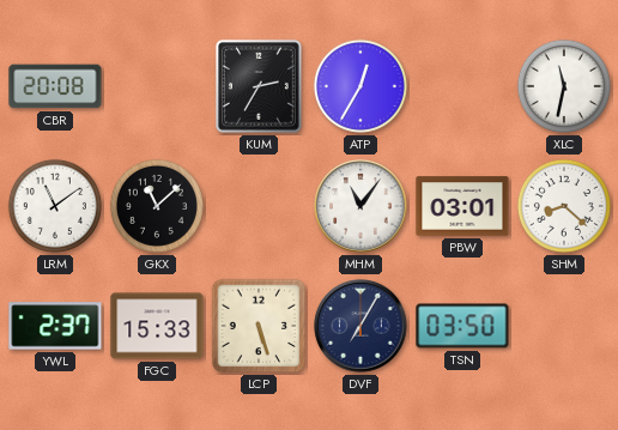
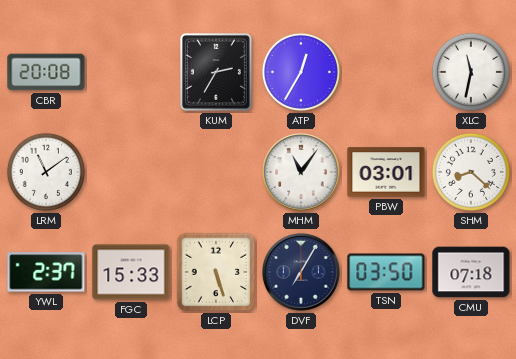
GKX: 11:08 -> none
CMU: none -> 07:18
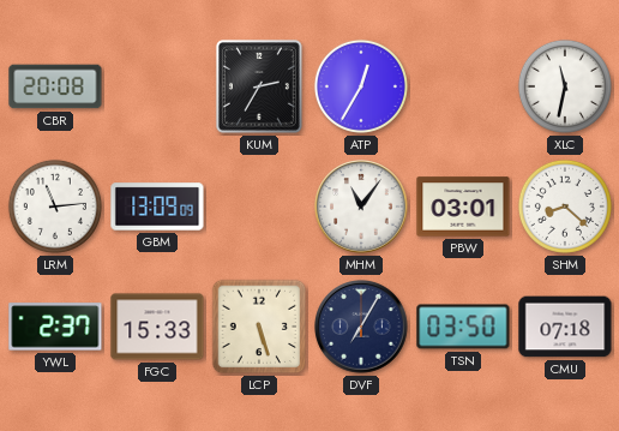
LRM: 11:09 -> 11:14
GBM: none -> 13:09
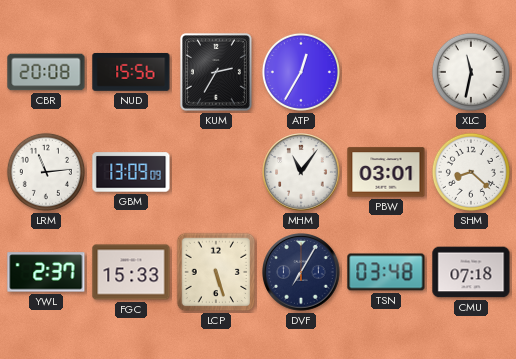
NUD: none -> 15:56
TSN: 03:50 -> 03:48
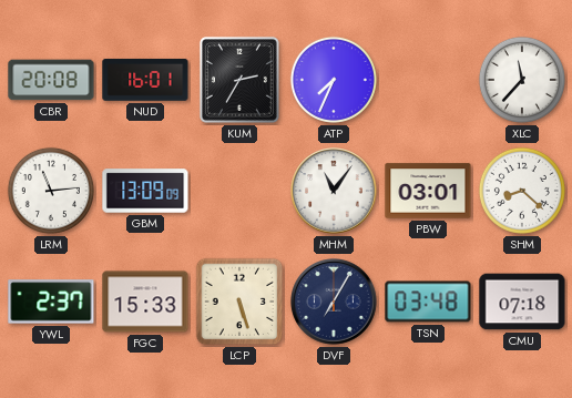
NUD: 15:56 -> 16:01
ATP: 12:35 -> 7:34
XLC: 11:32 -> 11:37
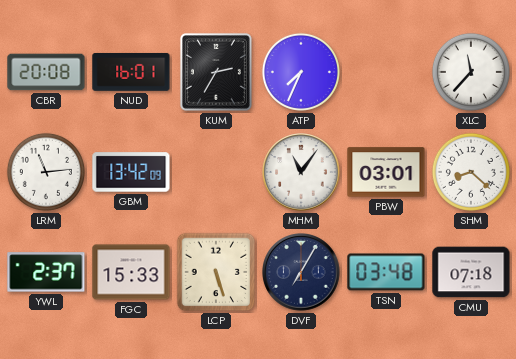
GBM: 13:09 -> 13:42
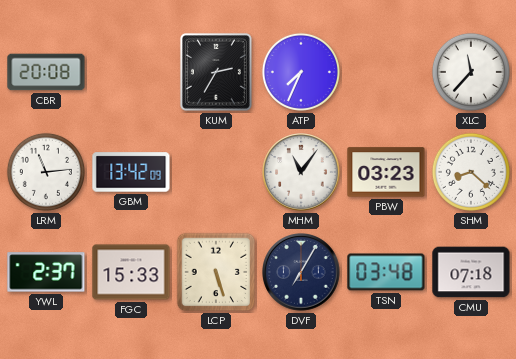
NUD: 16:01 -> none
PBW: 03:01 -> 03:23
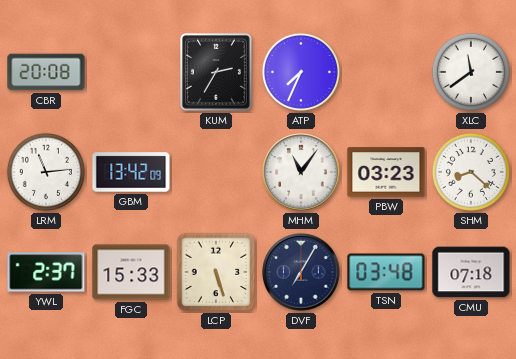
XLC: 11:37 -> 11:39
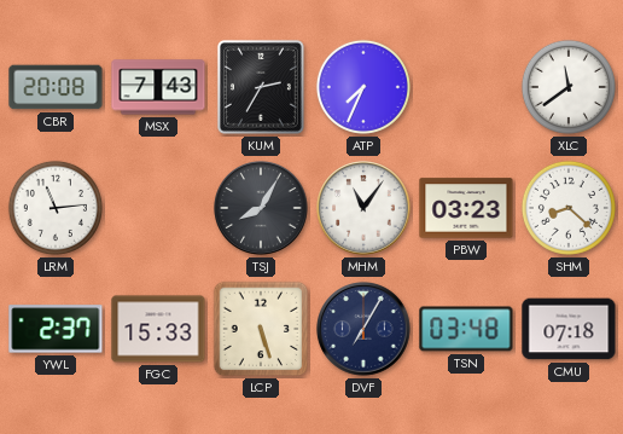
MSX: none -> 7:43
GBM: 13:42 -> none
TSJ: none -> 8:05
